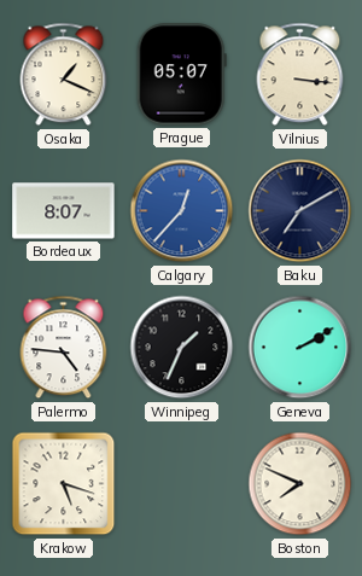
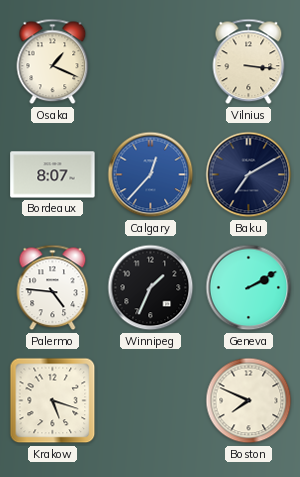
Prague: 05:07 -> none
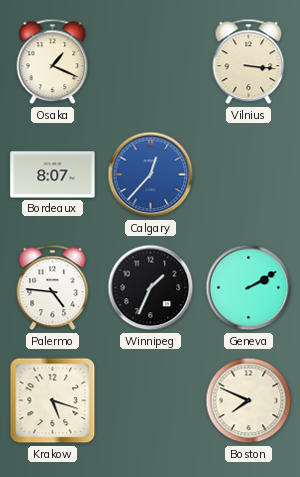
Baku: 7:10 -> none
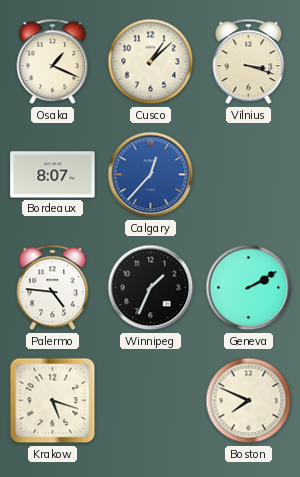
Cusco: none -> 1:08
Vilnius: 3:16 -> 3:18
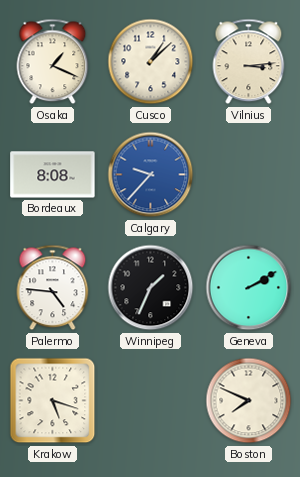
Vilnius: 3:18 -> 3:14
Bordeaux: 8:07 -> 8:08
Calgary: 12:37 -> 9:37
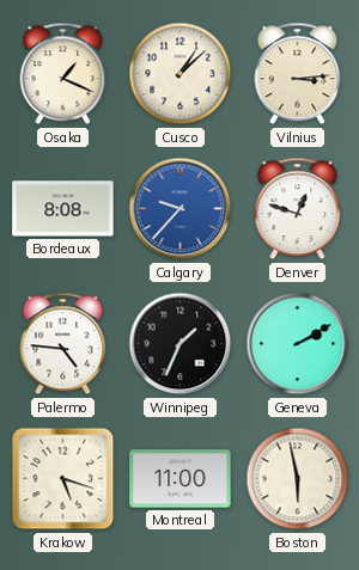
Denver: none -> 12:48
Montreal: none -> 11:00
Boston: 7:49 -> 5:58
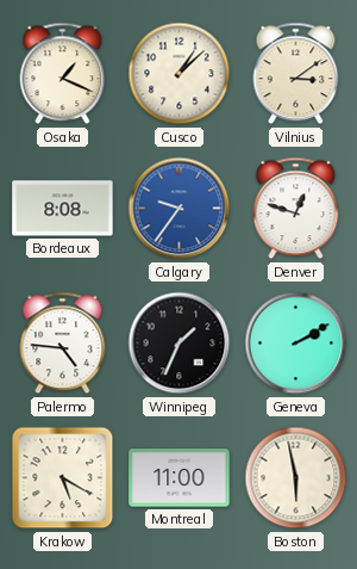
Vilnius: 3:14 -> 3:09
Calgary: 9:37 -> 9:36
Krakow: 5:18 -> 5:20
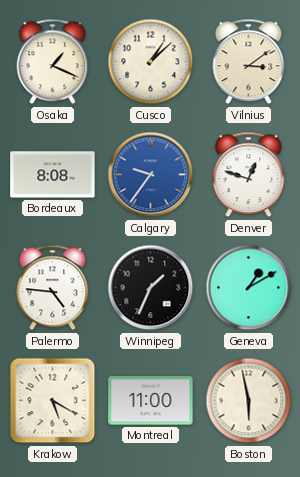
Geneva: 2:10 -> 1:10
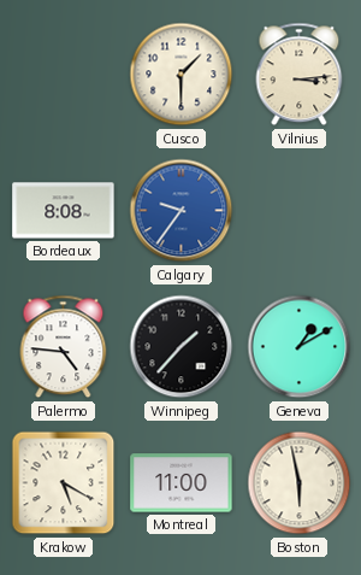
Osaka: 1:19 -> none
Cusco: 1:08 -> 1:30
Vilnius: 3:09 -> 3:14
Denver: 12:48 -> none
Winnipeg: 1:34 -> 1:37
